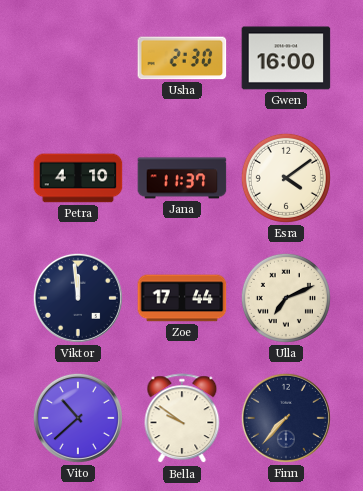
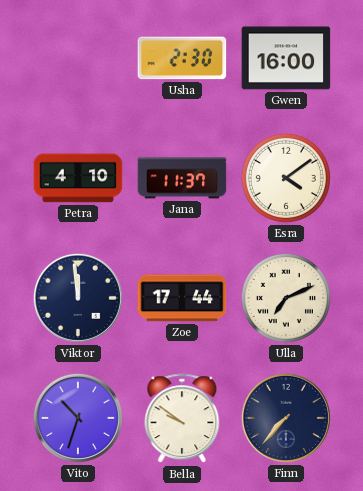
Vito: 10:38 -> 10:33
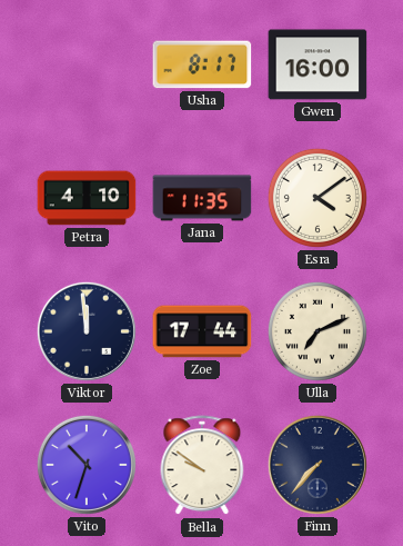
Usha: 2:30 -> 8:17
Jana: 11:37 -> 11:35
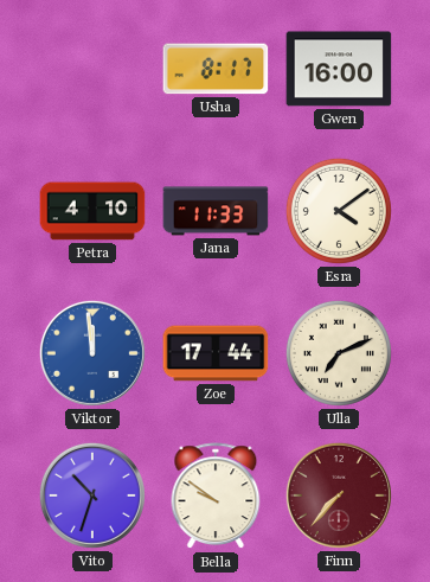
Jana: 11:35 -> 11:33
Viktor dial: navy -> blue
Finn dial: navy -> burgundy
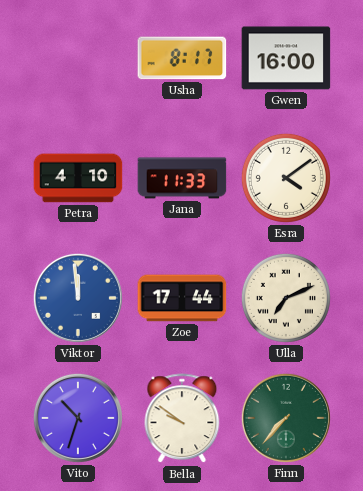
Finn dial: burgundy -> green
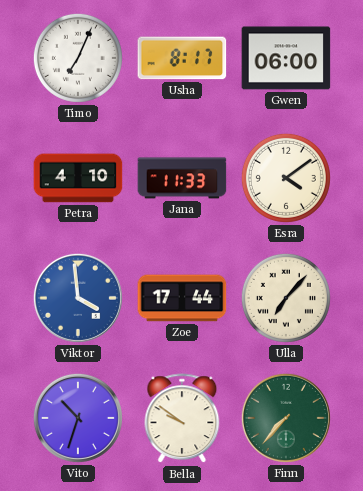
Timo: none -> 7:04
Gwen: 16:00 -> 06:00
Viktor: 11:59 -> 3:59
Ulla: 7:11 -> 7:07
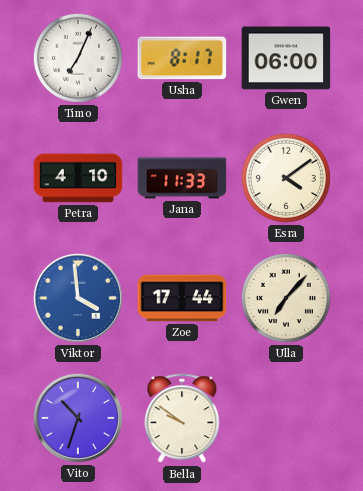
Finn: 7:37 -> none
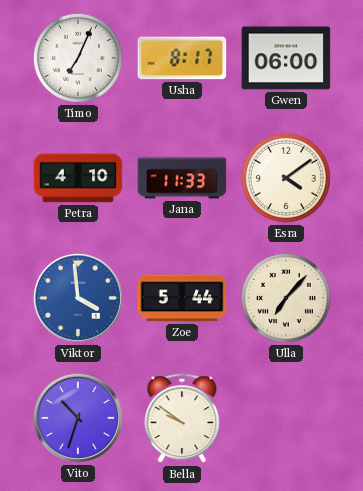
Zoe: 17:44 -> 5:44
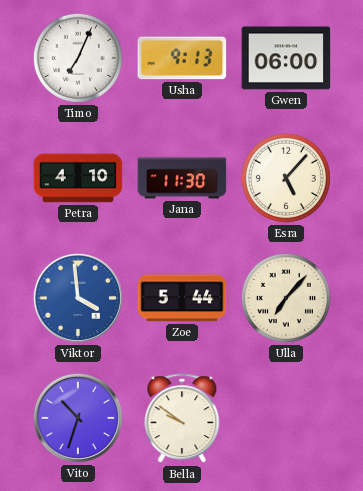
Usha: 8:17 -> 9:13
Jana: 11:33 -> 11:30
Esra: 4:09 -> 5:07
